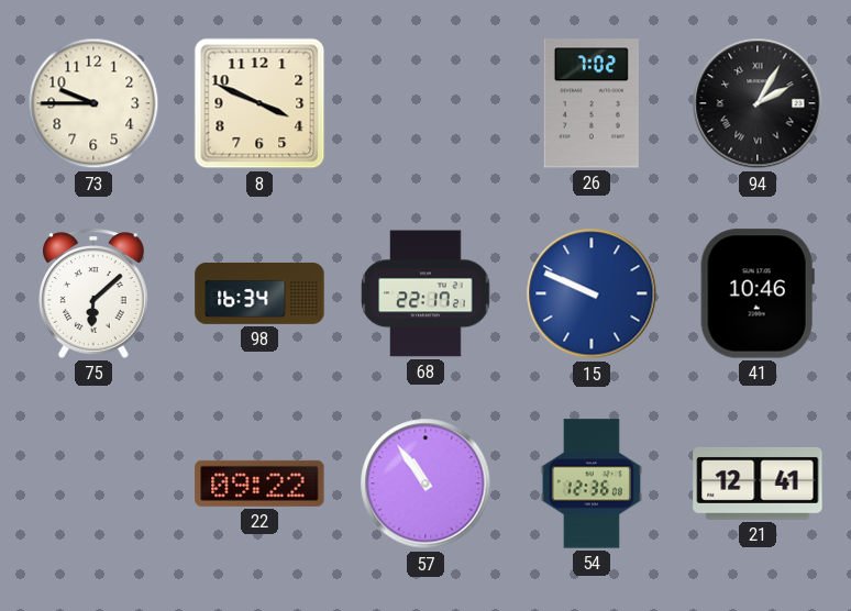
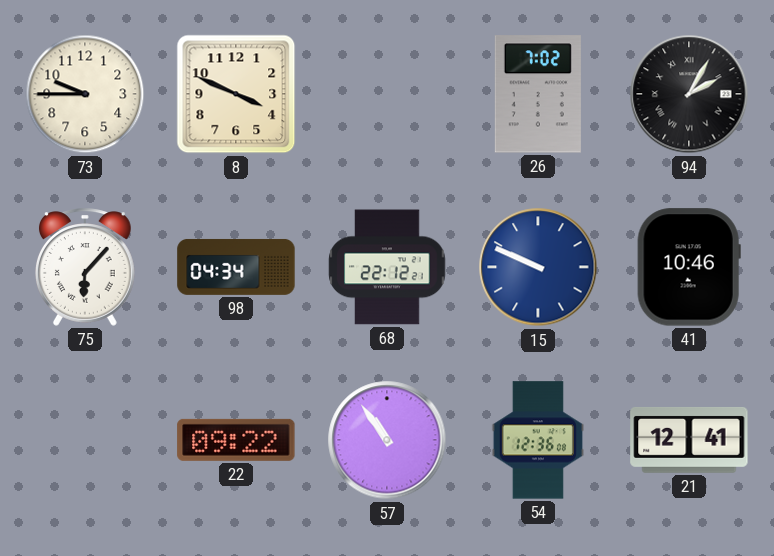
75: 6:08 -> 6:07
98: 16:34 -> 04:34
68: 22:17 -> 22:12
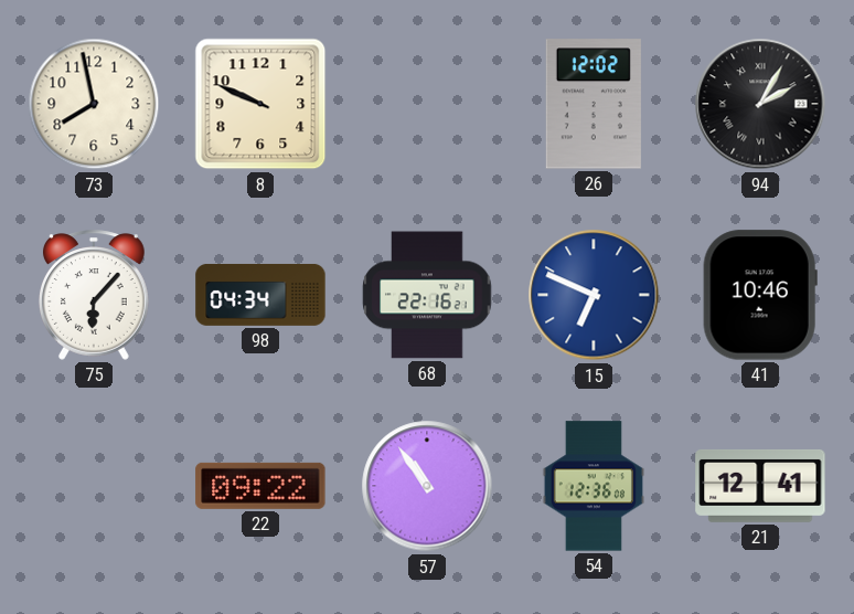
73: 9:45 -> 7:58
8: 3:49 -> 9:49
26: 7:02 -> 12:02
68: 22:12 -> 22:16
15: 9:49 -> 6:49
